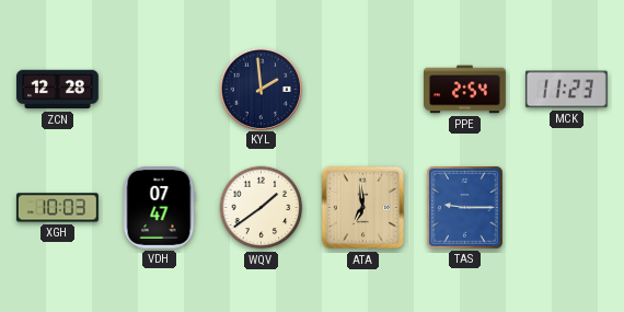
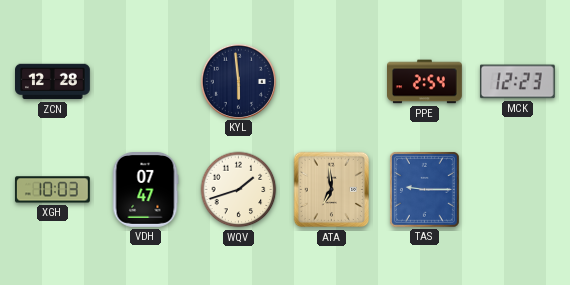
KYL: 1:59 -> 5:59
MCK: 11:23 -> 12:23
WQV: 1:39 -> 1:42
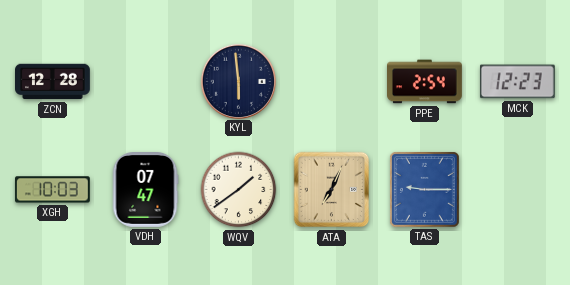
WQV: 1:42 -> 1:39
ATA: 6:59 -> 7:04
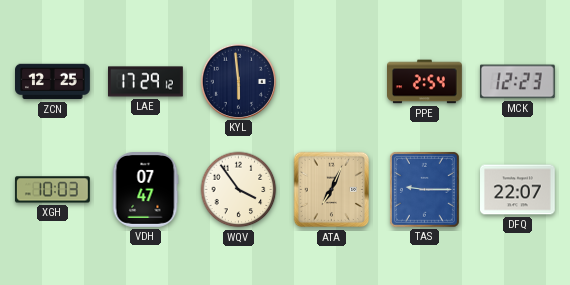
ZCN: 12:28 -> 12:25
LAE: none -> 17:29
WQV: 1:39 -> 3:54
DFQ: none -> 22:07
